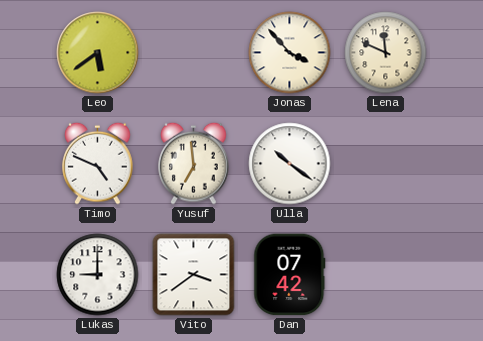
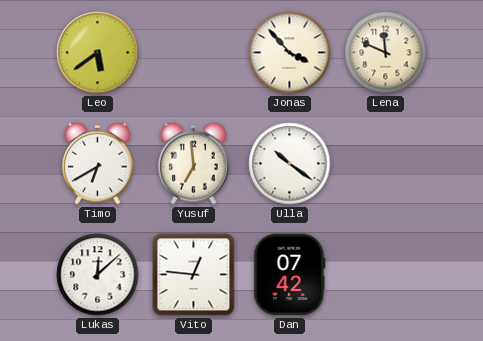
Timo: 4:49 -> 6:40
Lukas: 9:00 -> 12:08
Vito: 3:39 -> 12:46
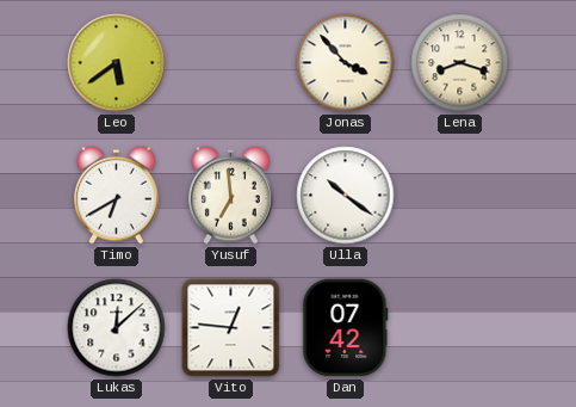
Lena: 11:49 -> 8:18
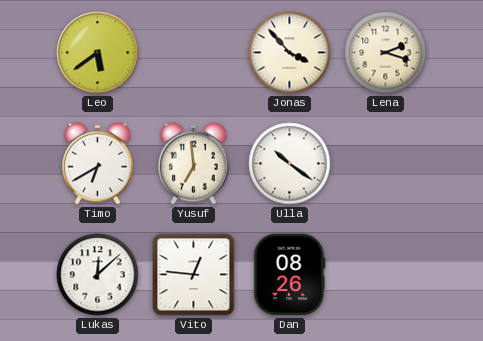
Lena: 8:18 -> 2:18
Dan: 07:42 -> 08:26
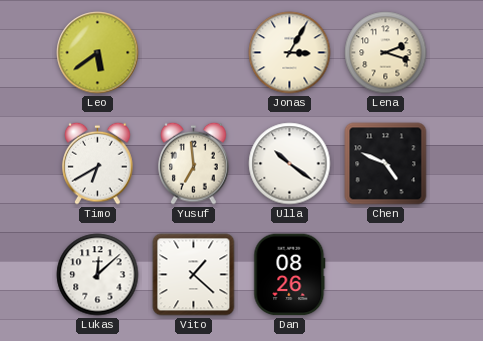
Jonas: 3:53 -> 3:05
Chen: none -> 4:49
Vito: 12:46 -> 1:22
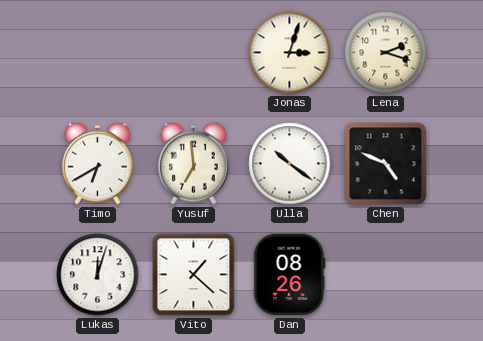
Leo: 5:39 -> none
Jonas: 3:05 -> 3:03
Lukas: 12:08 -> 12:03
